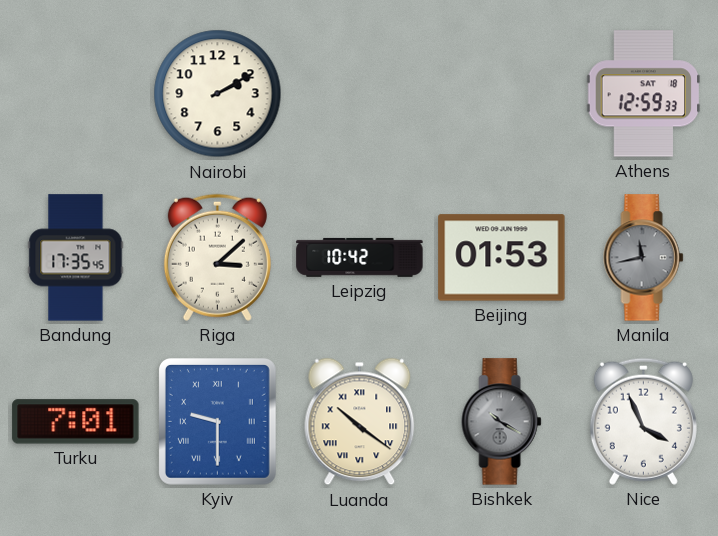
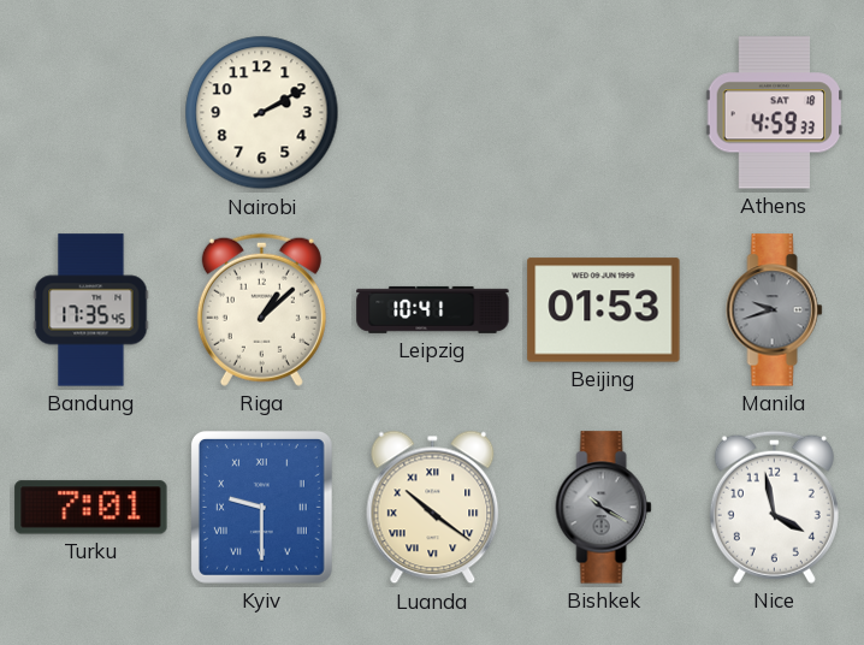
Athens: 12:59 -> 4:59
Riga: 3:08 -> 1:08
Leipzig: 10:42 -> 10:41
Manila: 11:43 -> 9:42
Nice: 3:56 -> 3:58
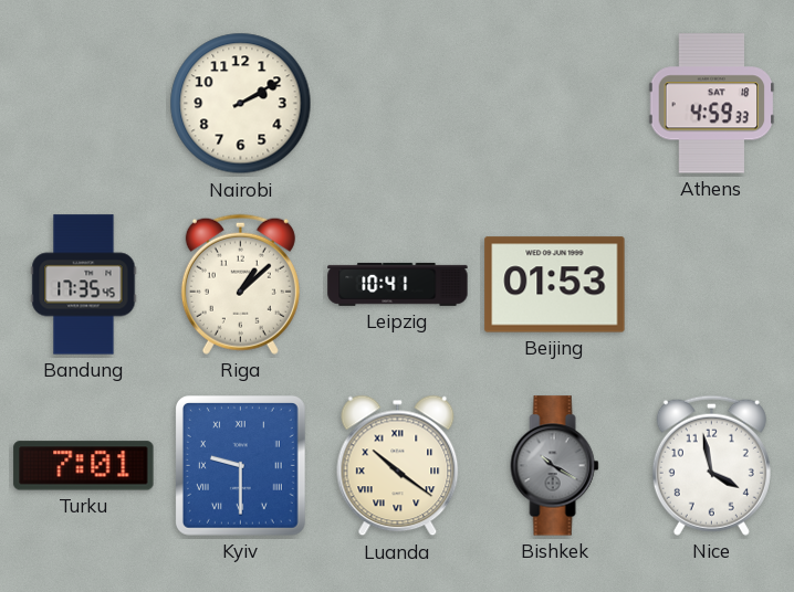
Manila: 9:42 -> none
